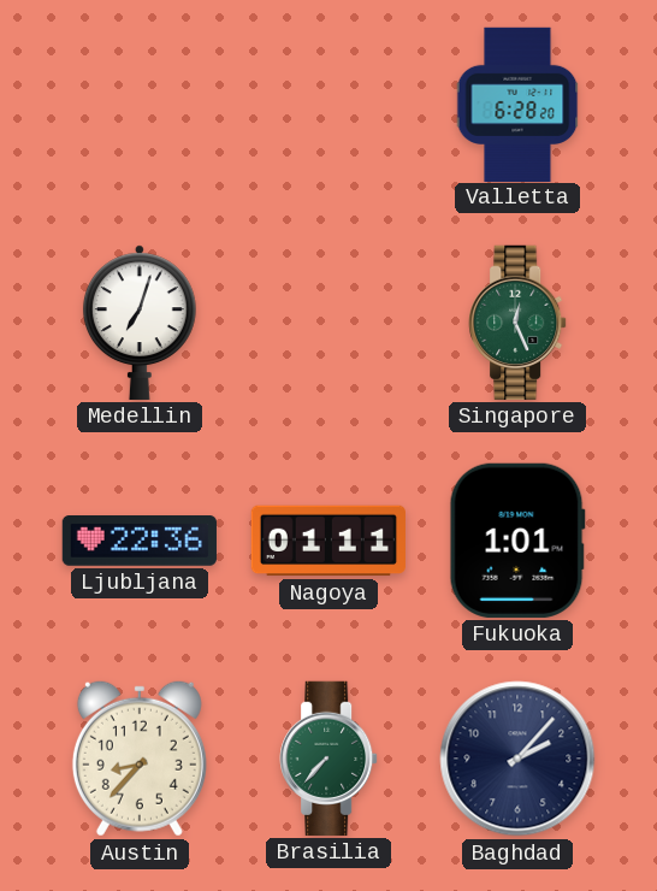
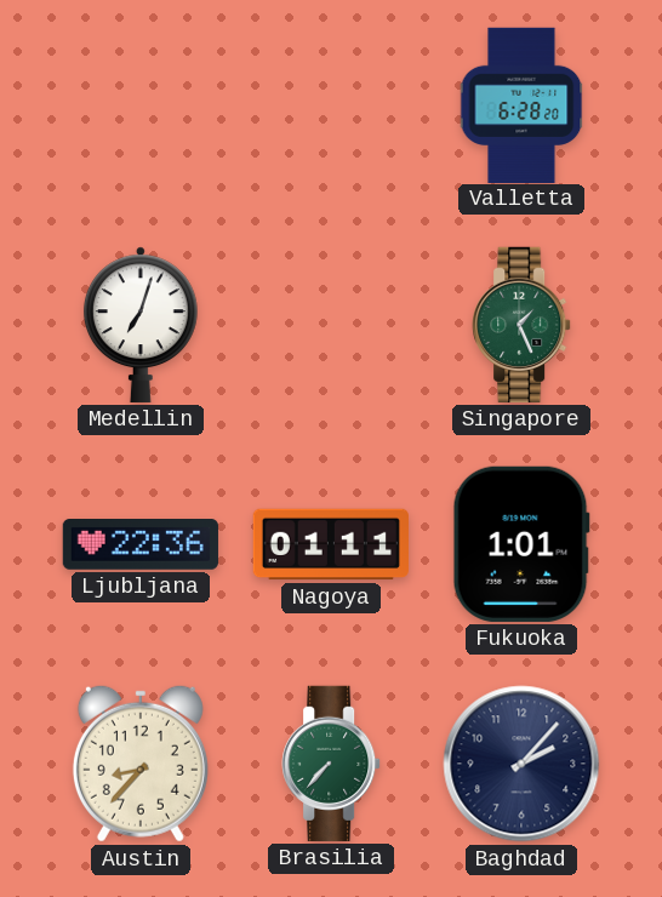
Singapore: 12:26 -> 1:26
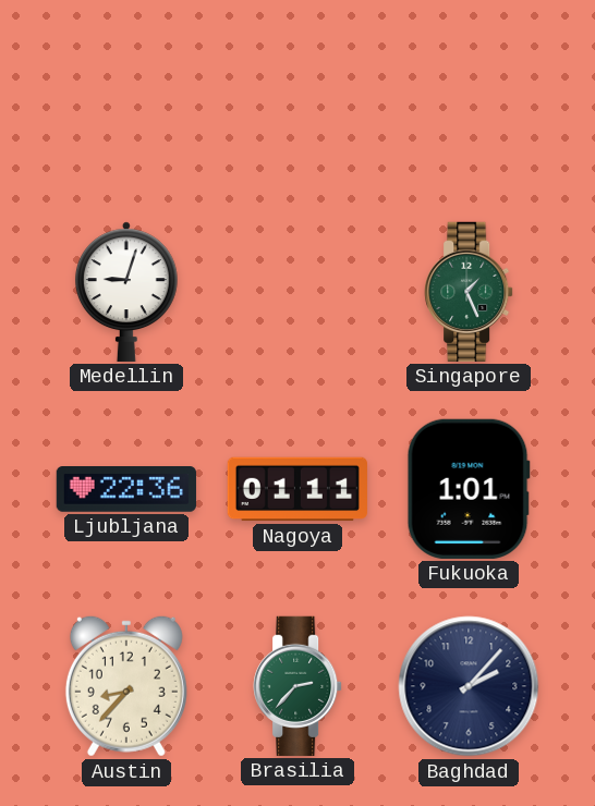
Valletta: 6:28 -> none
Medellin: 7:03 -> 9:03
Brasilia: 7:37 -> 2:37
